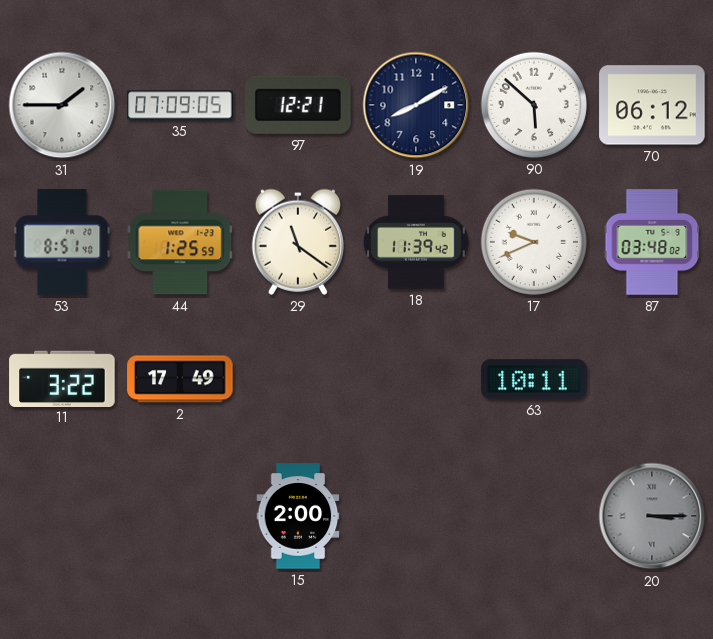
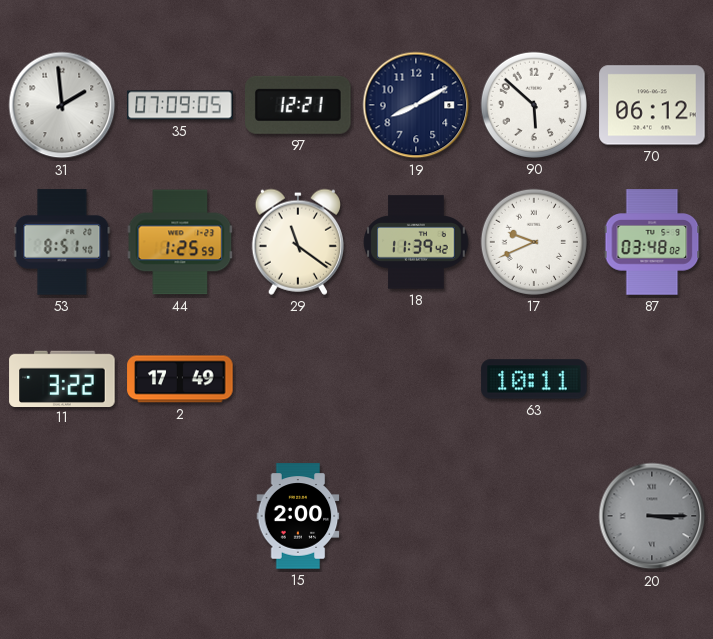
31: 1:45 -> 1:59
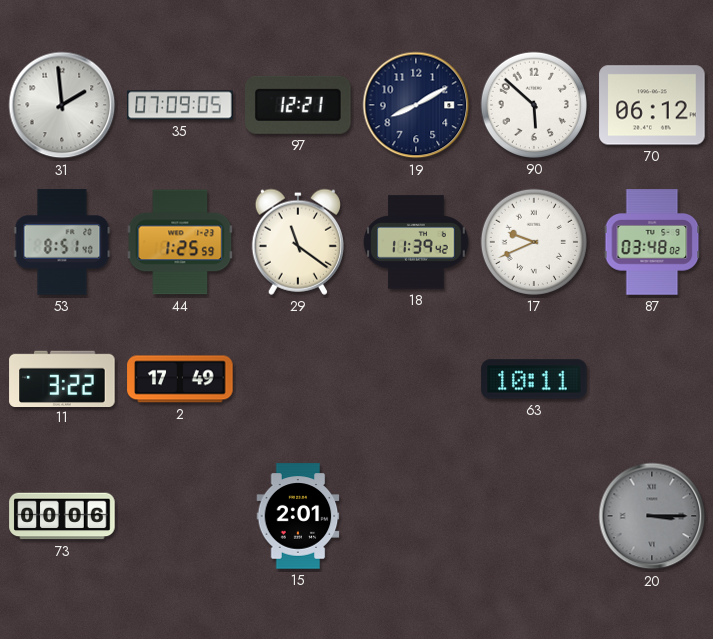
73: none -> 00:06
15: 2:00 -> 2:01
